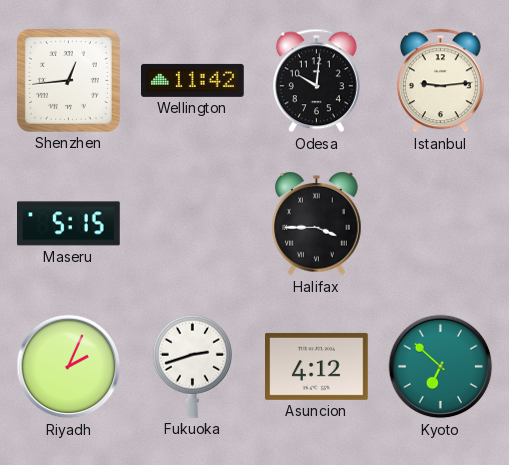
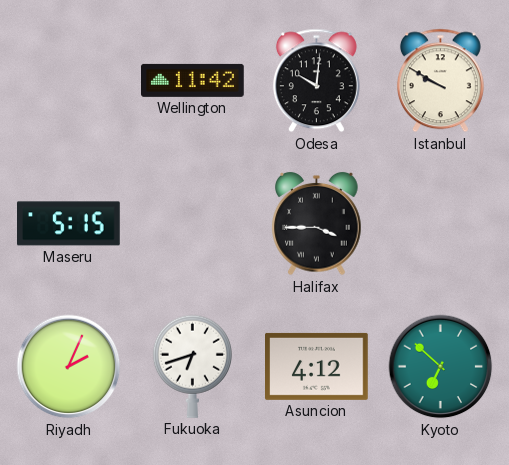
Shenzhen: 12:44 -> none
Istanbul: 9:14 -> 9:50
Fukuoka: 2:42 -> 6:42
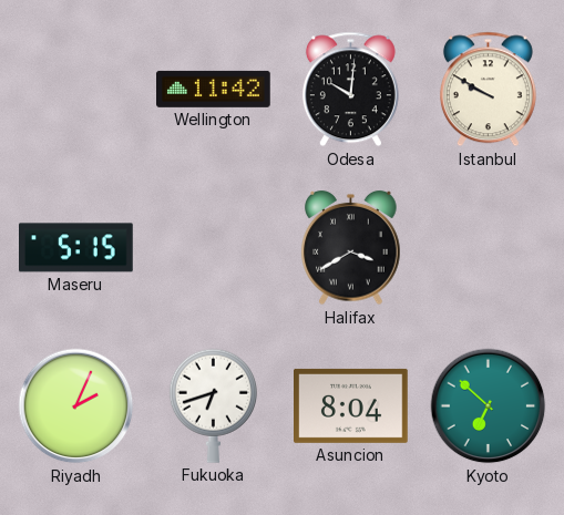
Halifax: 3:45 -> 3:40
Asuncion: 4:12 -> 8:04
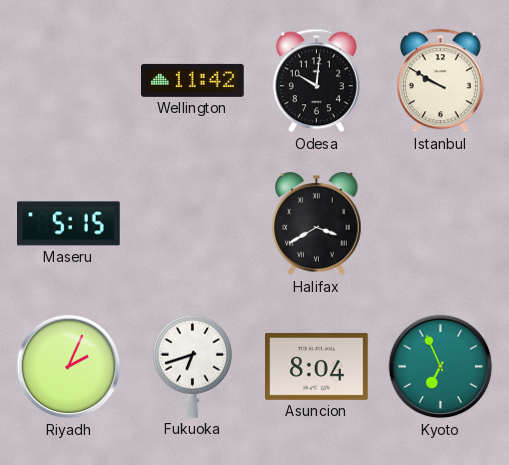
Kyoto: 6:52 -> 6:56
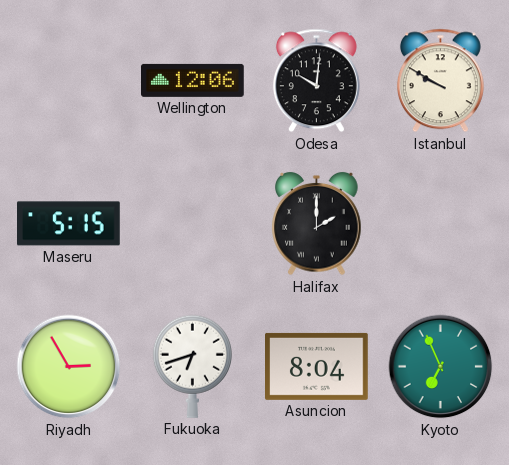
Wellington: 11:42 -> 12:06
Halifax: 3:40 -> 2:00
Riyadh: 2:04 -> 2:55
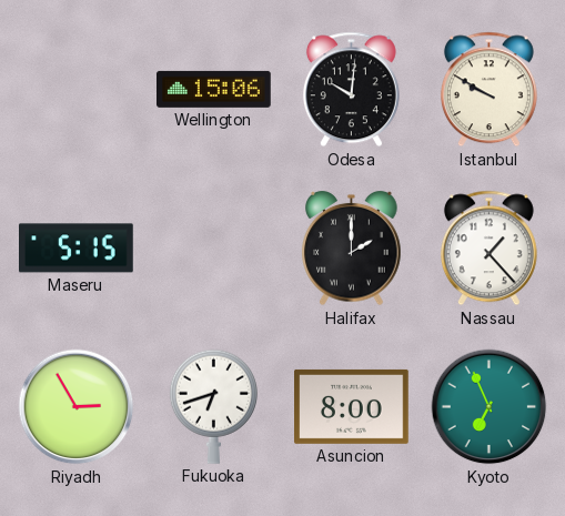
Wellington: 12:06 -> 15:06
Nassau: none -> 1:23
Asuncion: 8:04 -> 8:00
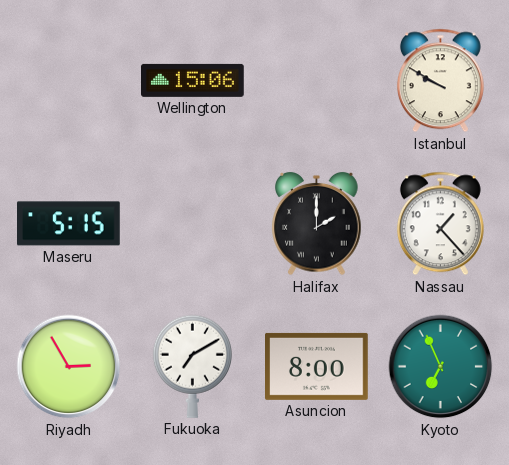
Odesa: 10:01 -> none
Fukuoka: 6:42 -> 7:10
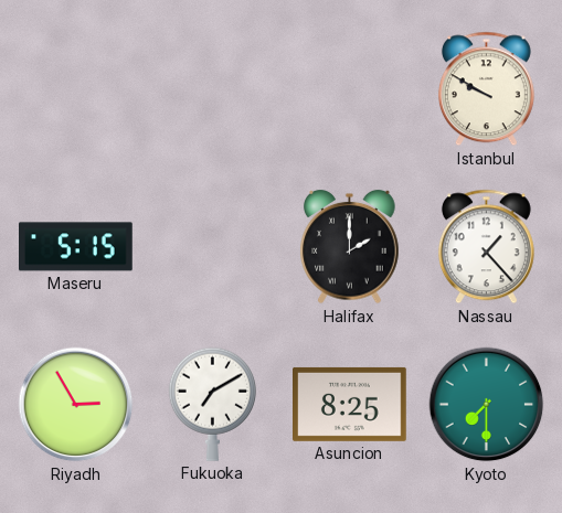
Wellington: 15:06 -> none
Asuncion: 8:00 -> 8:25
Kyoto: 6:56 -> 7:30
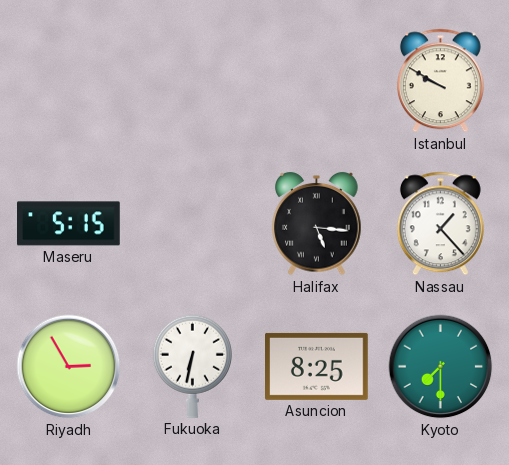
Halifax: 2:00 -> 5:16
Fukuoka: 7:10 -> 6:32
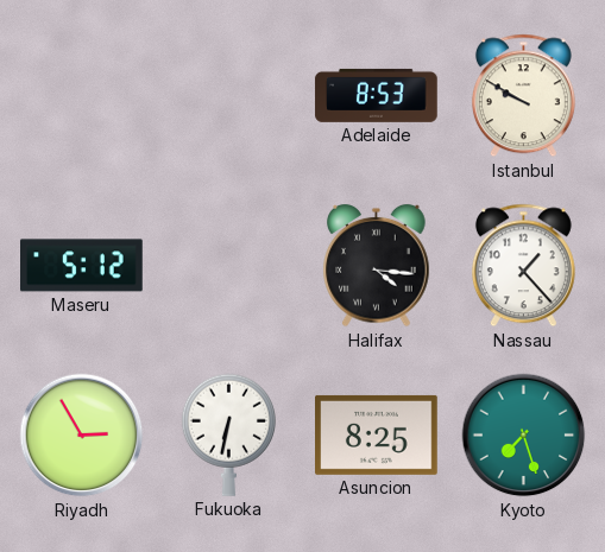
Adelaide: none -> 8:53
Maseru: 5:15 -> 5:12
Halifax: 5:16 -> 4:16
Kyoto: 7:30 -> 7:27
